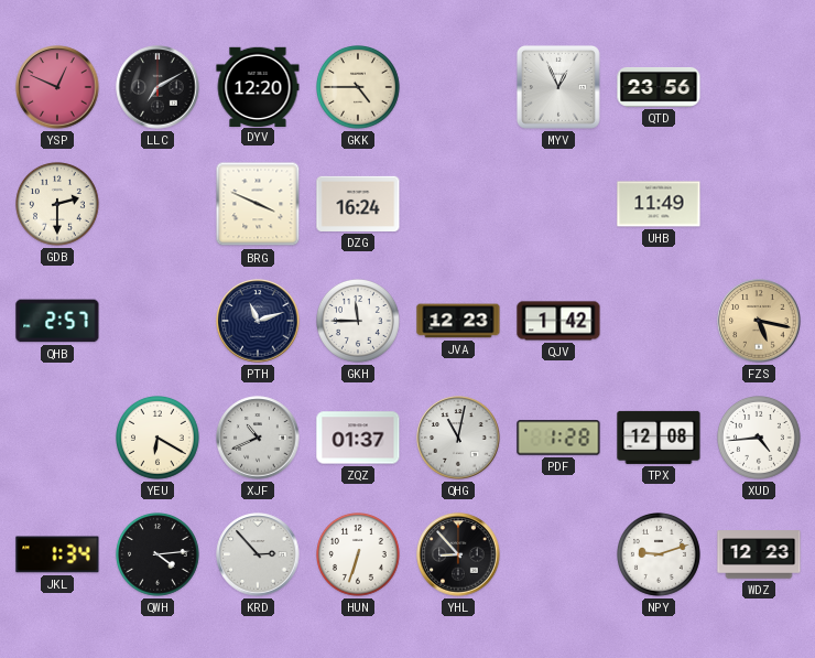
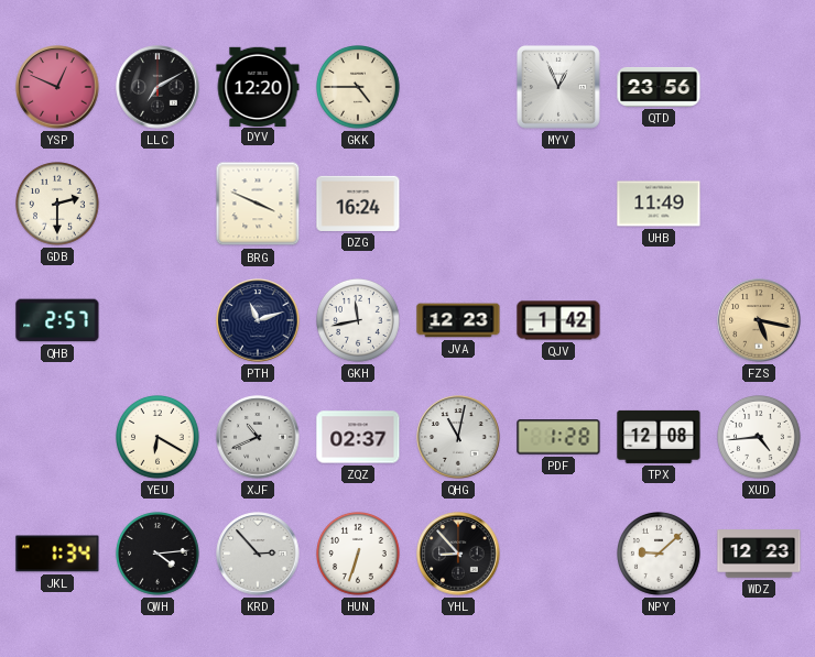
GKH: 11:45 -> 11:43
ZQZ: 01:37 -> 02:37
NPY: 9:12 -> 9:08
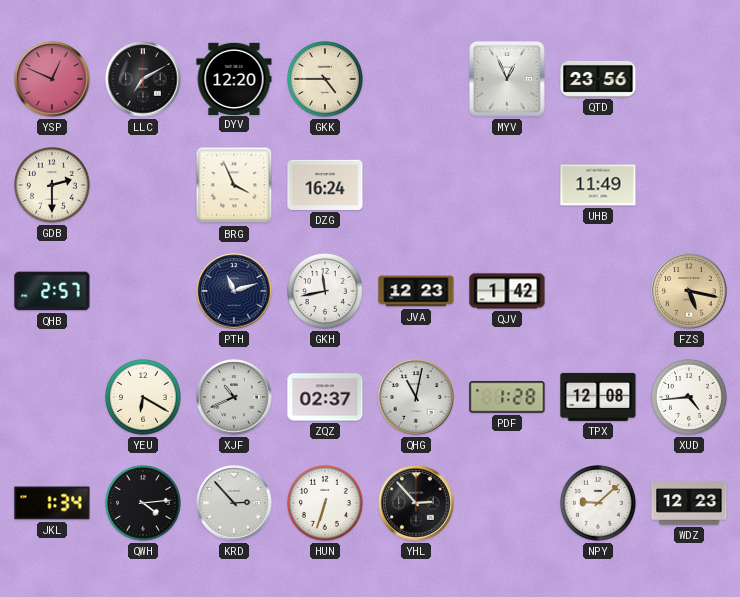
BRG: 3:49 -> 3:56
YHL: 8:53 -> 2:53
